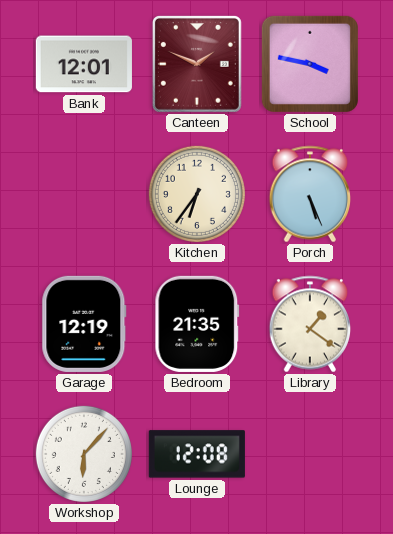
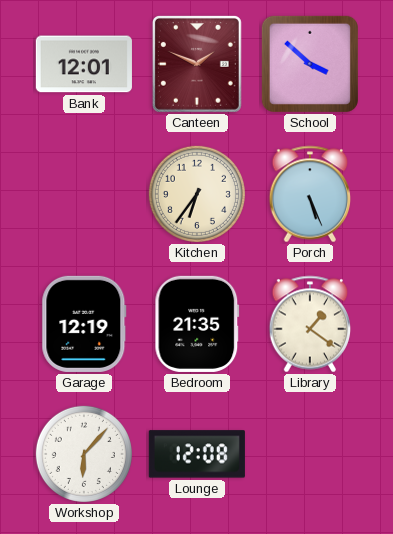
School: 3:47 -> 3:52
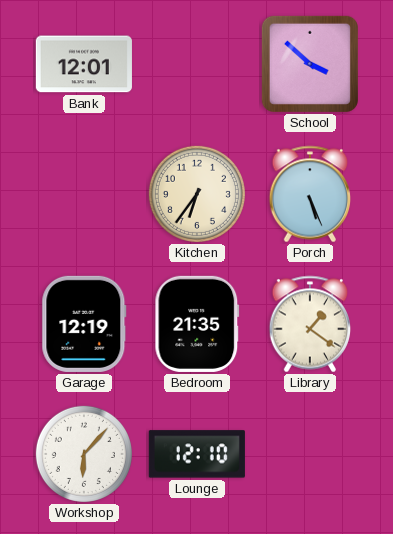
Canteen: 1:49 -> none
Lounge: 12:08 -> 12:10
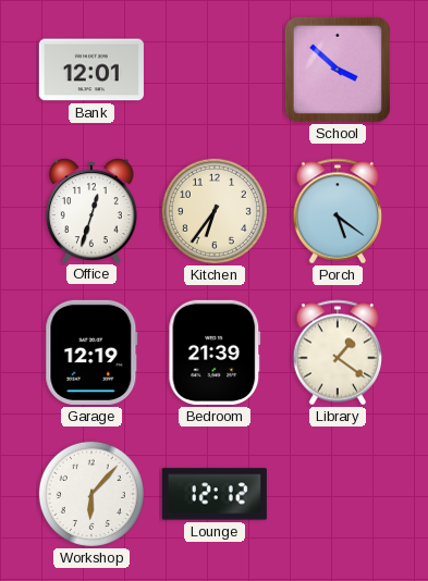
Office: none -> 12:33
Porch: 5:26 -> 5:21
Bedroom: 21:35 -> 21:39
Lounge: 12:10 -> 12:12
